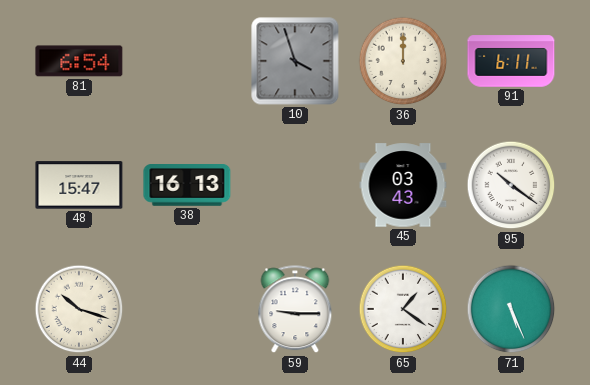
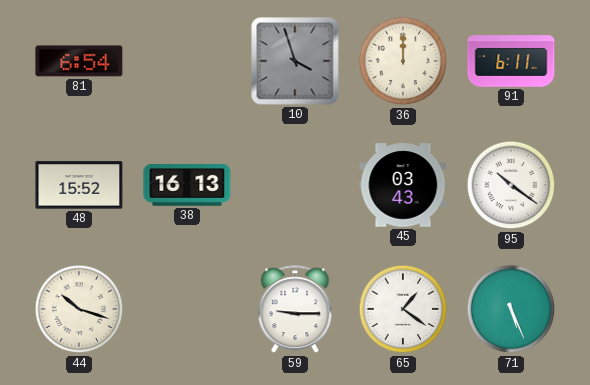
48: 15:47 -> 15:52
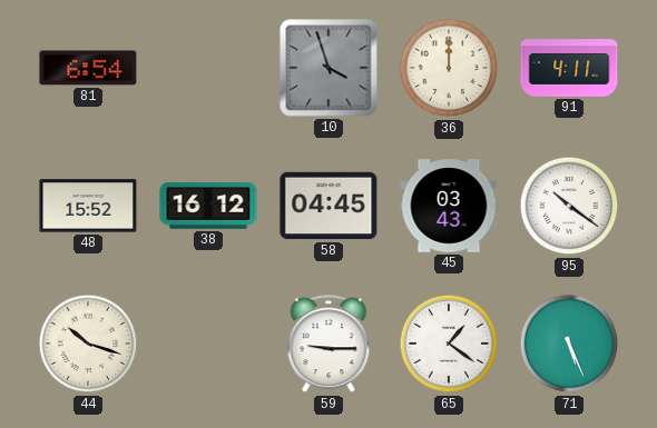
91: 6:11 -> 4:11
38: 16:13 -> 16:12
58: none -> 04:45
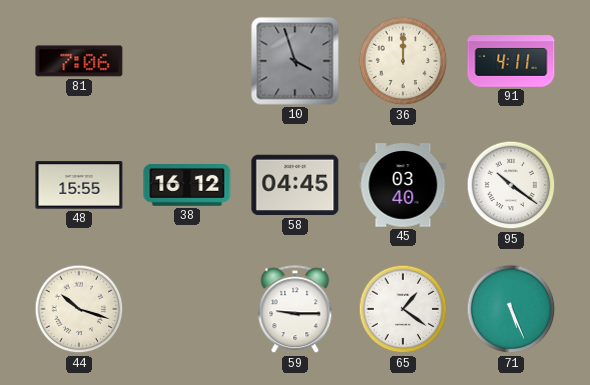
81: 6:54 -> 7:06
48: 15:52 -> 15:55
45: 03:43 -> 03:40
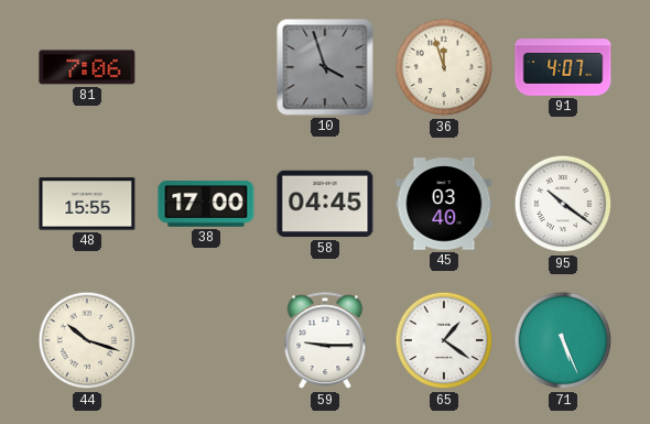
36: 12:00 -> 11:57
91: 4:11 -> 4:07
38: 16:12 -> 17:00
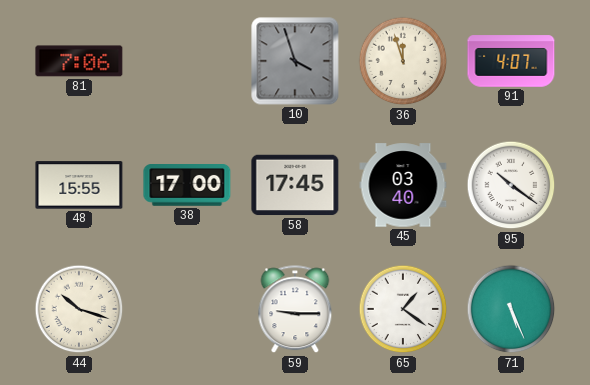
58: 04:45 -> 17:45
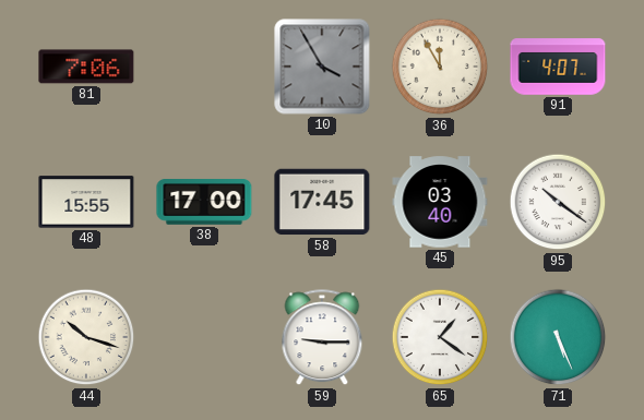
10: 3:57 -> 3:55
36: 11:57 -> 11:55
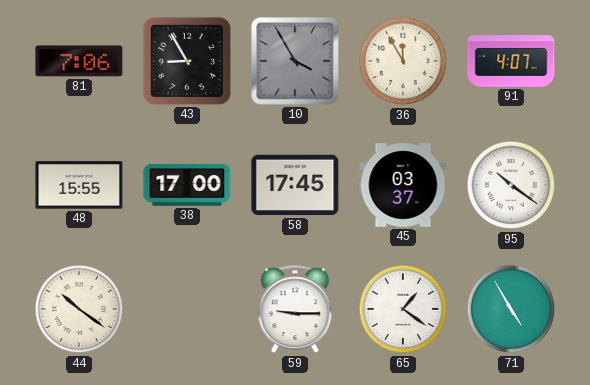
43: none -> 8:55
45: 03:40 -> 03:37
44: 10:18 -> 10:21
71: 5:26 -> 4:55
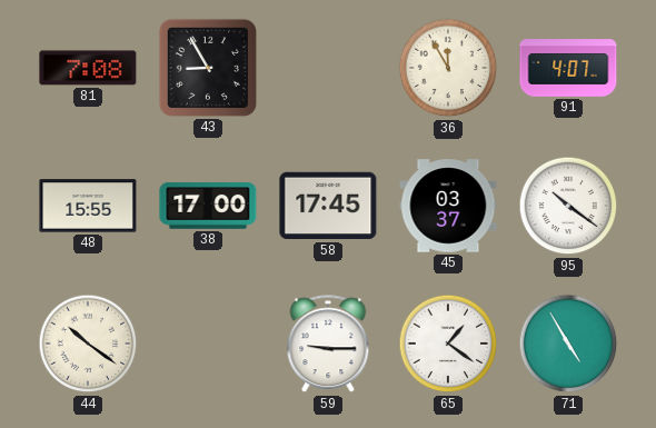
81: 7:06 -> 7:08
10: 3:55 -> none
